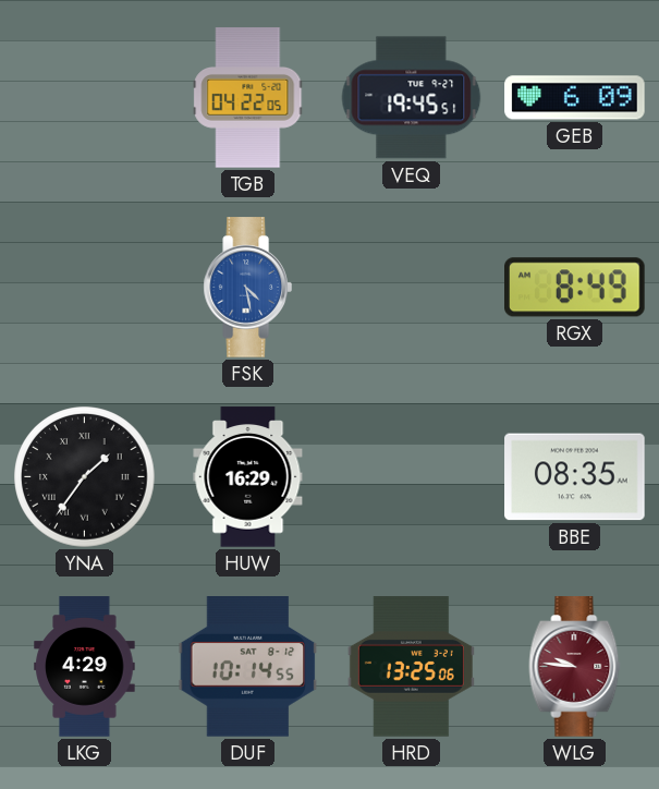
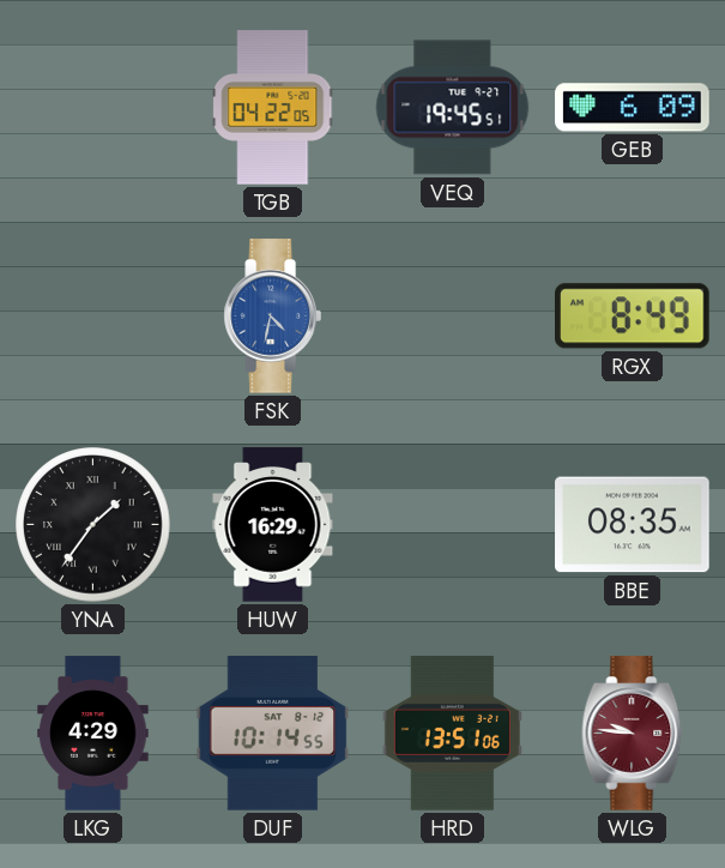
FSK: 4:28 -> 4:32
HRD: 13:25 -> 13:51
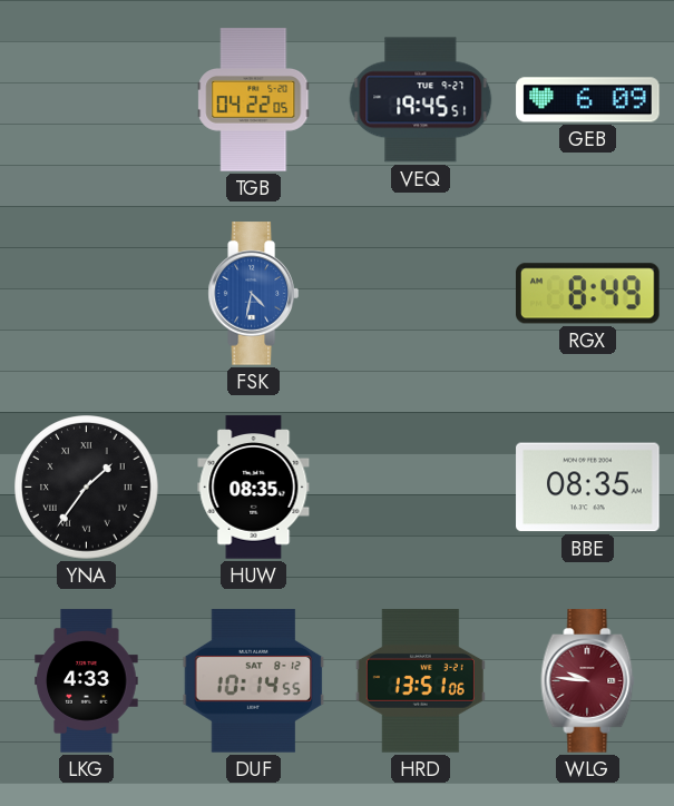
HUW: 16:29 -> 08:35
LKG: 4:29 -> 4:33
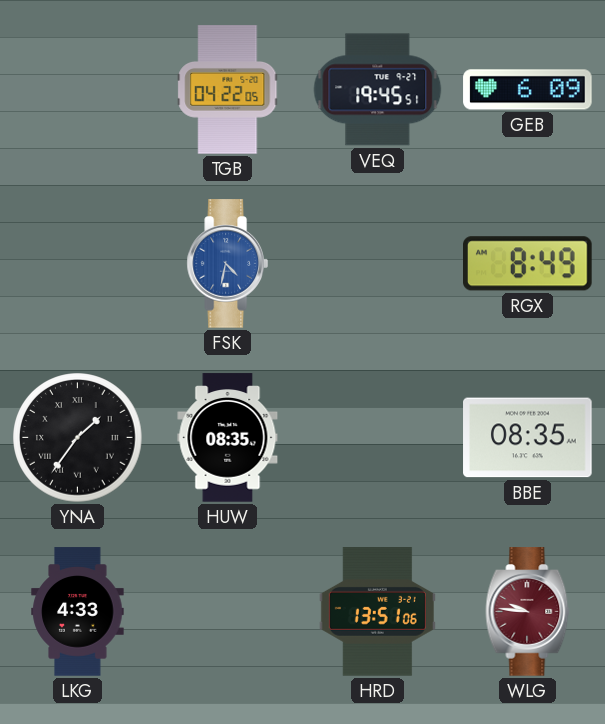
DUF: 10:14 -> none
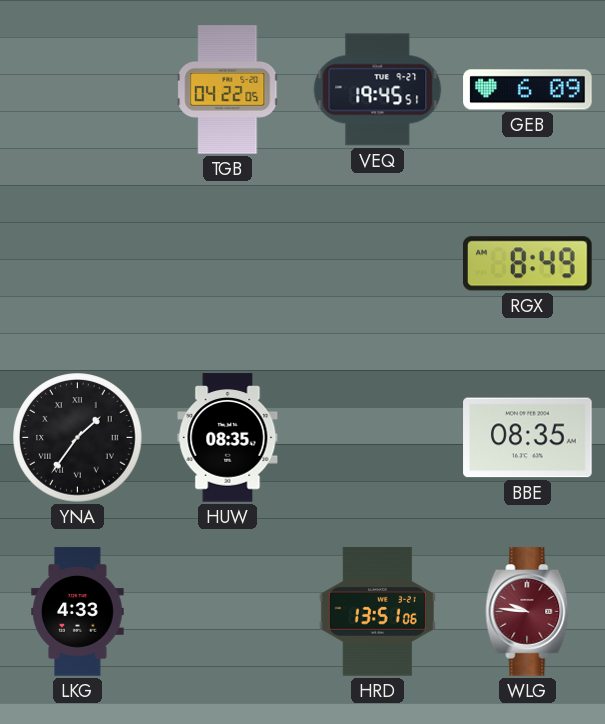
FSK: 4:32 -> none
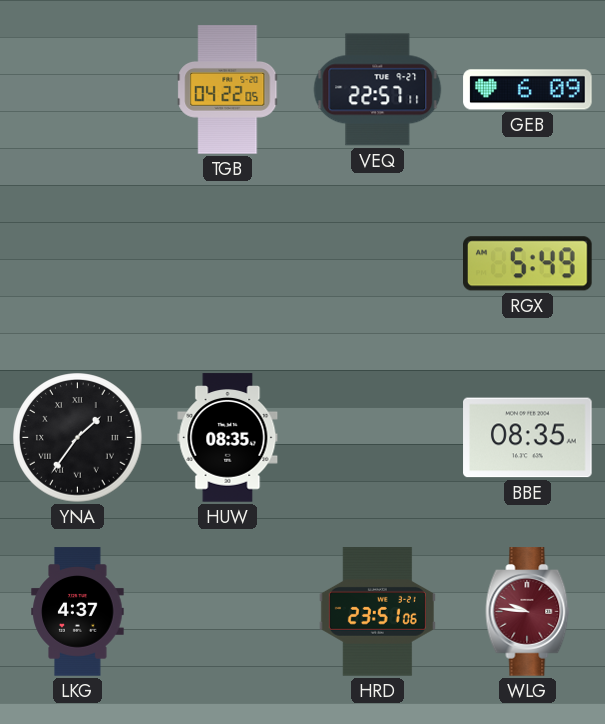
VEQ: 19:45 -> 22:57
RGX: 8:49 -> 5:49
LKG: 4:33 -> 4:37
HRD: 13:51 -> 23:51
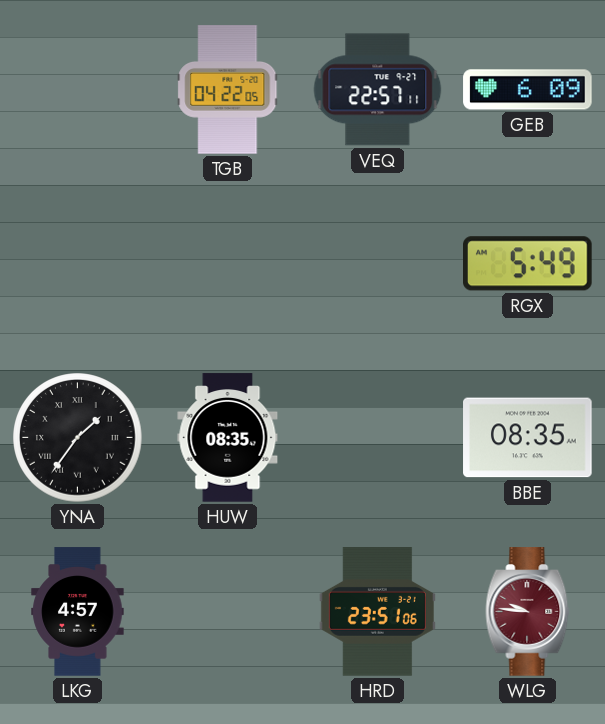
LKG: 4:37 -> 4:57
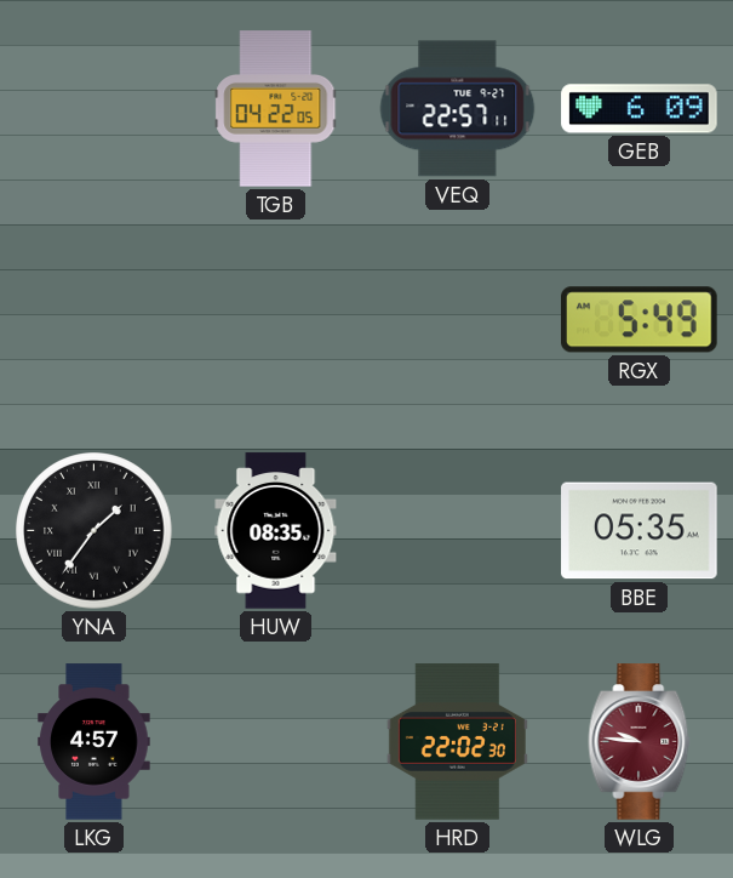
BBE: 08:35 -> 05:35
HRD: 23:51 -> 22:02
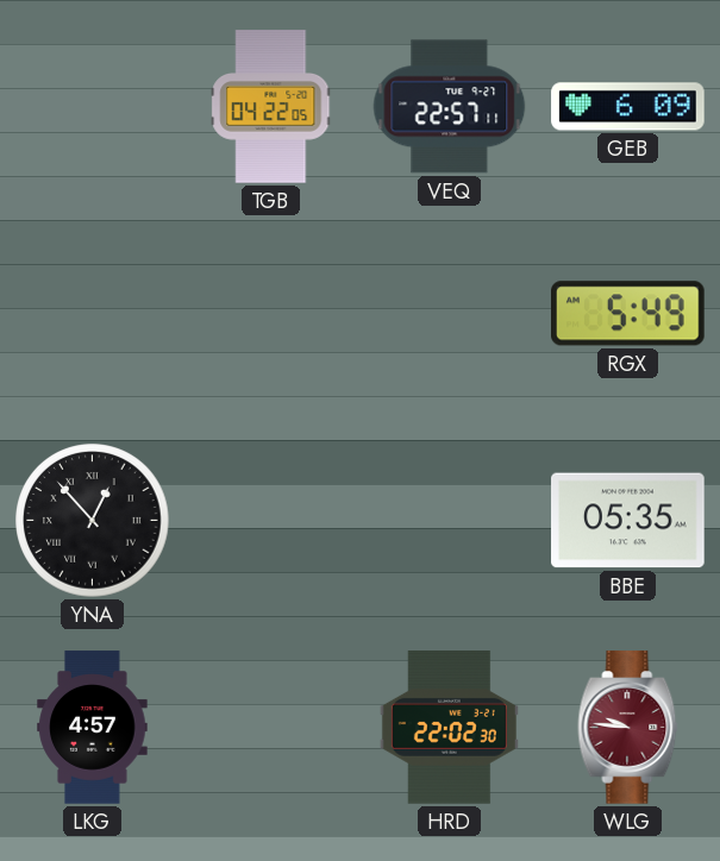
YNA: 1:36 -> 12:53
HUW: 08:35 -> none
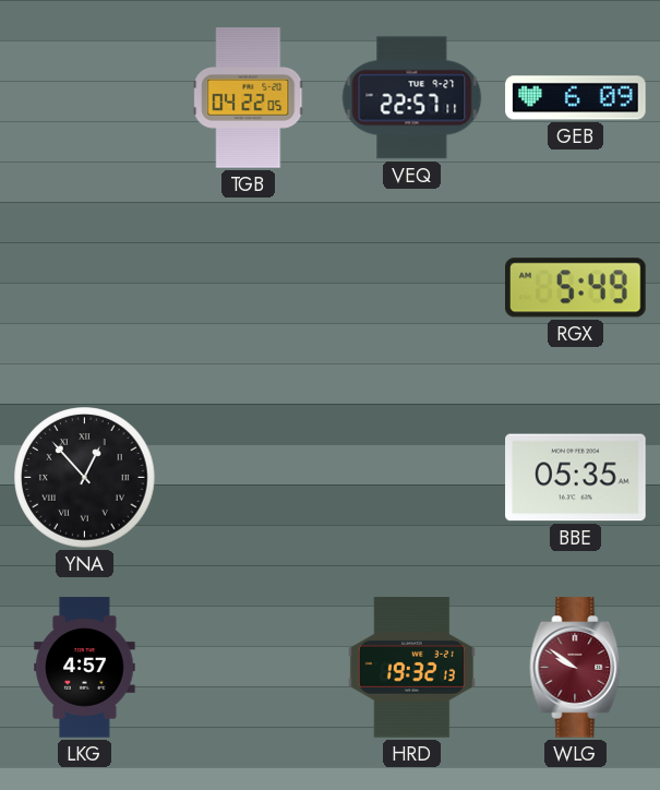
HRD: 22:02 -> 19:32
WLG: 9:46 -> 9:51
